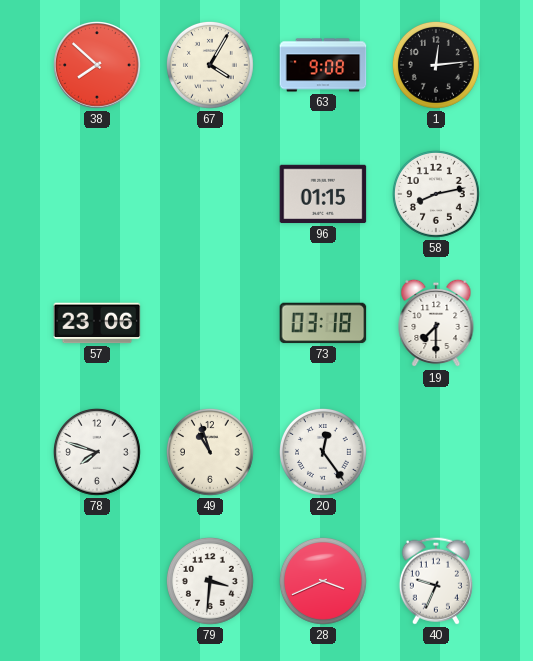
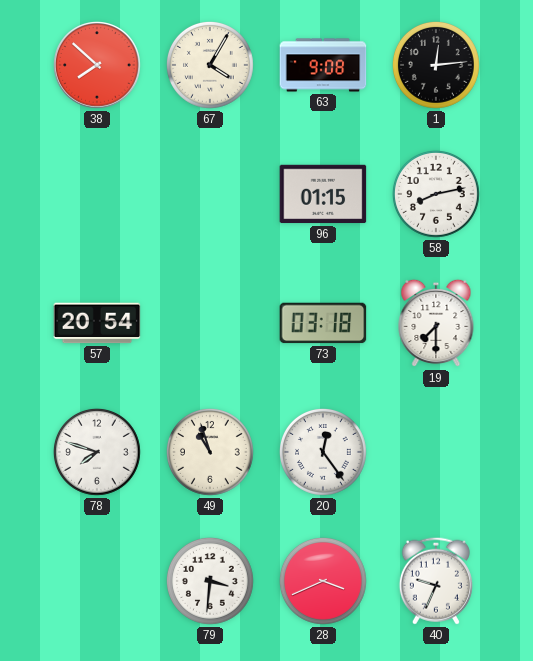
57: 23:06 -> 20:54
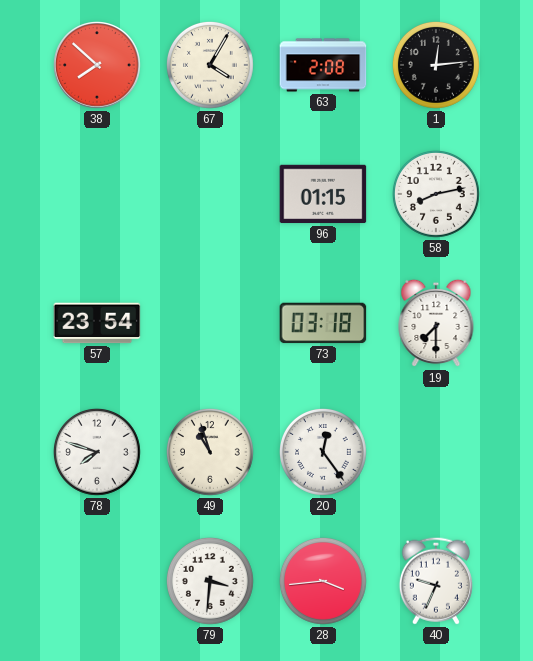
63: 9:08 -> 2:08
57: 20:54 -> 23:54
28: 3:41 -> 3:44
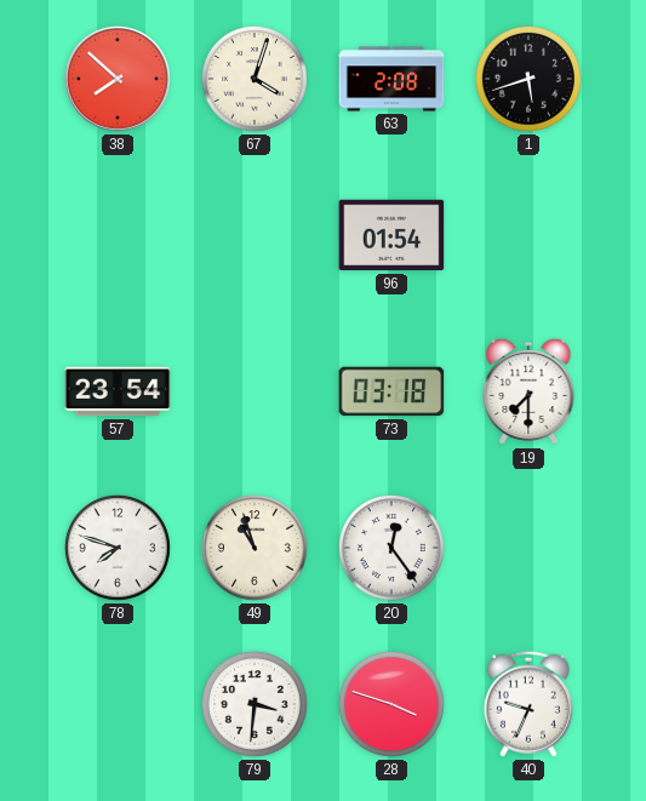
67: 4:05 -> 4:03
1: 12:14 -> 5:42
96: 01:15 -> 01:54
58: 8:13 -> none
28: 3:44 -> 3:48
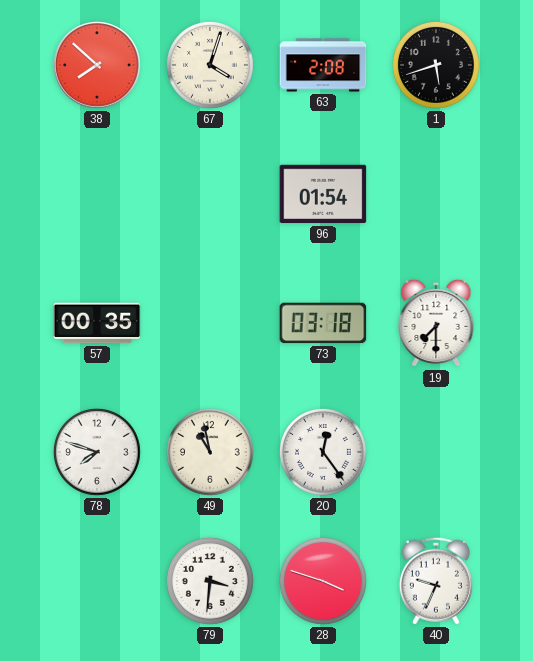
57: 23:54 -> 00:35
49: 10:57 -> 10:58
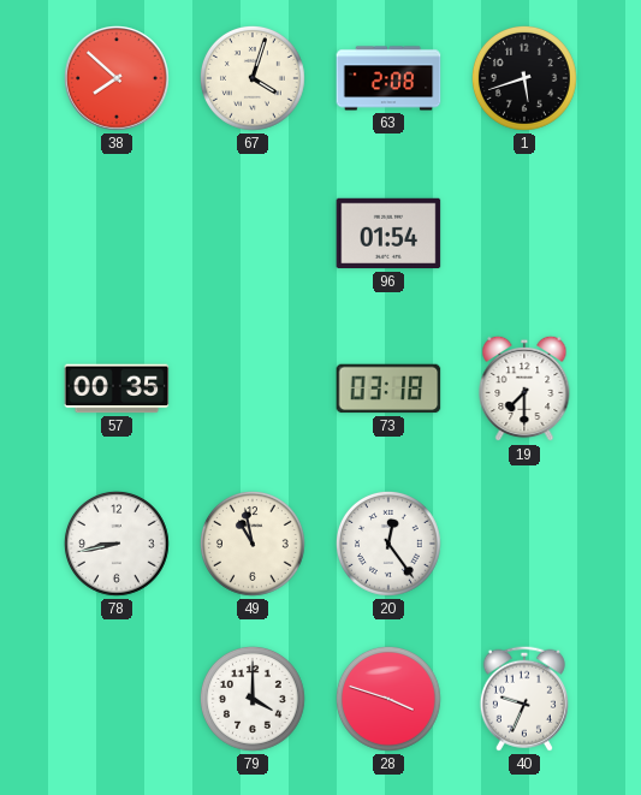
78: 7:48 -> 8:43
79: 3:31 -> 4:00
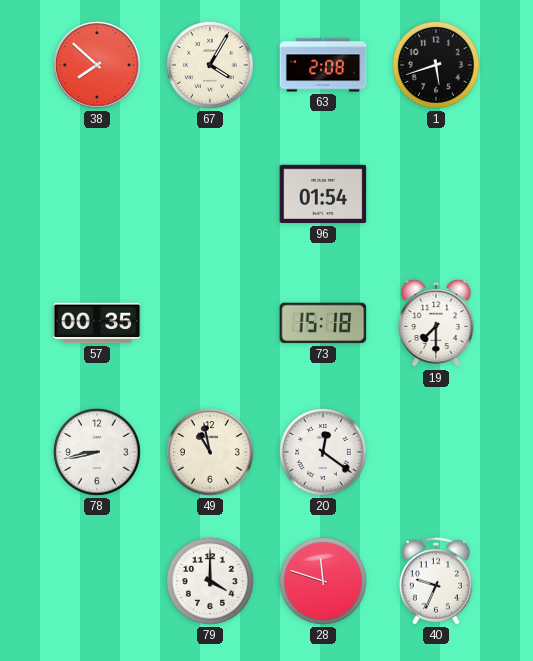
67: 4:03 -> 4:05
73: 03:18 -> 15:18
20: 12:24 -> 12:21
28: 3:48 -> 11:48
